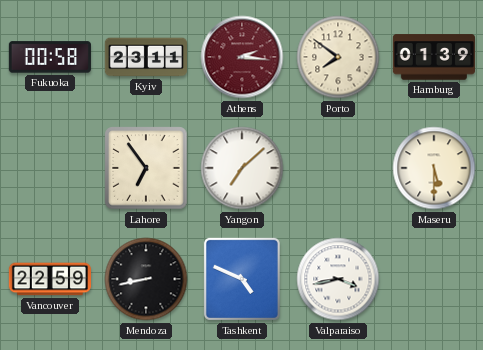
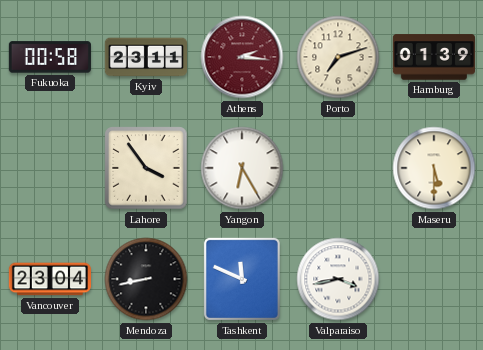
Porto: 7:51 -> 7:12
Lahore: 6:54 -> 3:54
Yangon: 7:08 -> 6:25
Vancouver: 22:59 -> 23:04
Tashkent: 4:49 -> 11:49
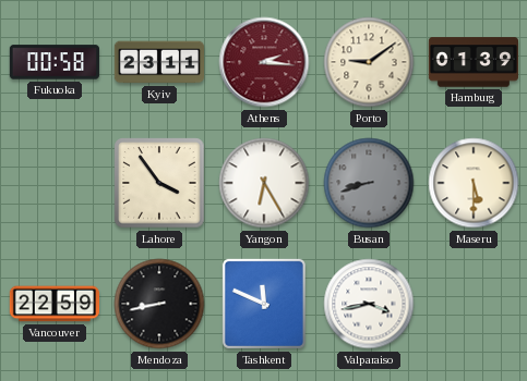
Porto: 7:12 -> 9:09
Busan: none -> 8:42
Vancouver: 23:04 -> 22:59
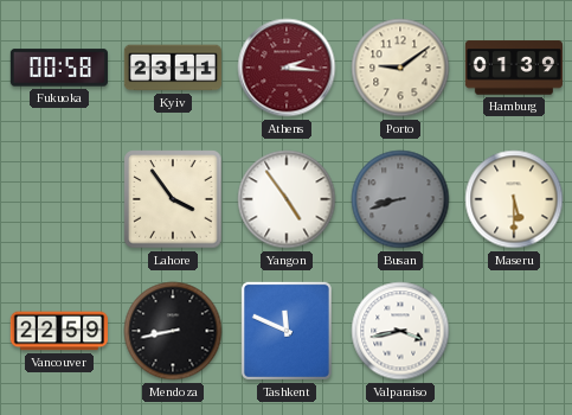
Yangon: 6:25 -> 4:54
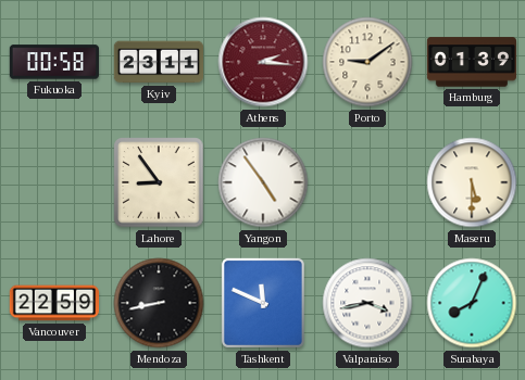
Lahore: 3:54 -> 8:54
Busan: 8:42 -> none
Surabaya: none -> 8:04
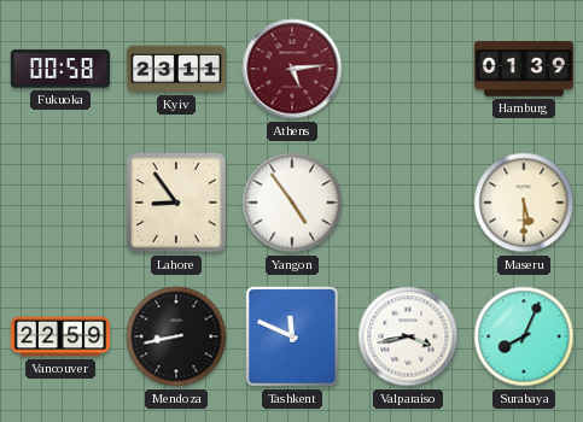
Athens: 2:16 -> 5:14
Porto: 9:09 -> none
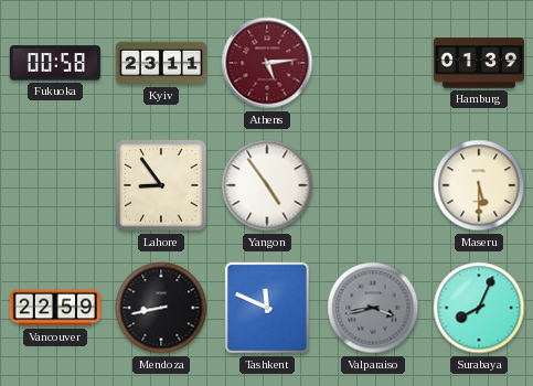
Valparaiso dial: white -> grey
